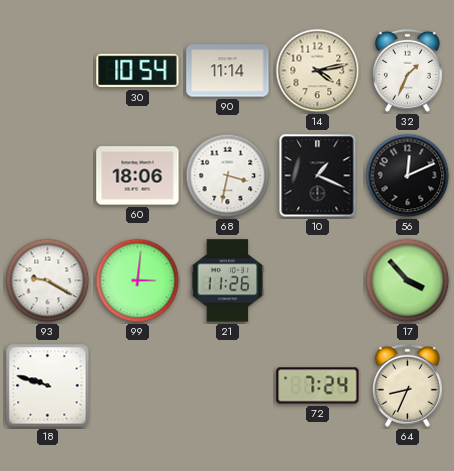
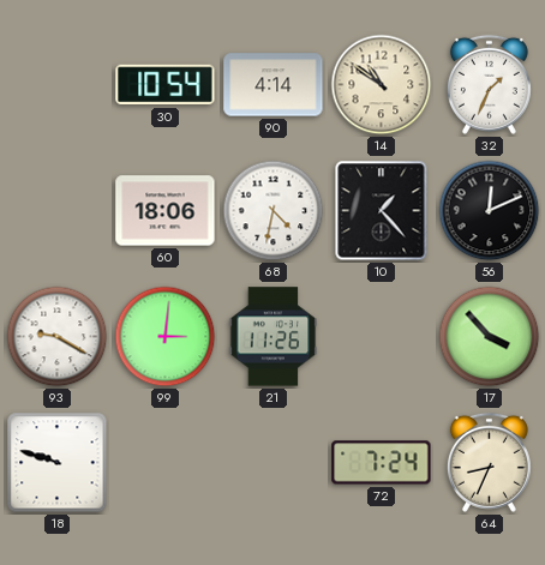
90: 11:14 -> 4:14
14: 4:13 -> 10:51
68: 3:32 -> 4:32
10: 1:19 -> 1:23
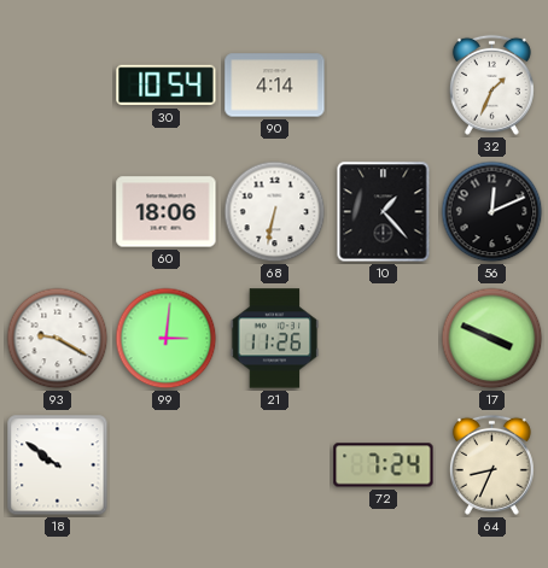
14: 10:51 -> none
68: 4:32 -> 6:32
17: 3:53 -> 3:49
18: 9:48 -> 9:51
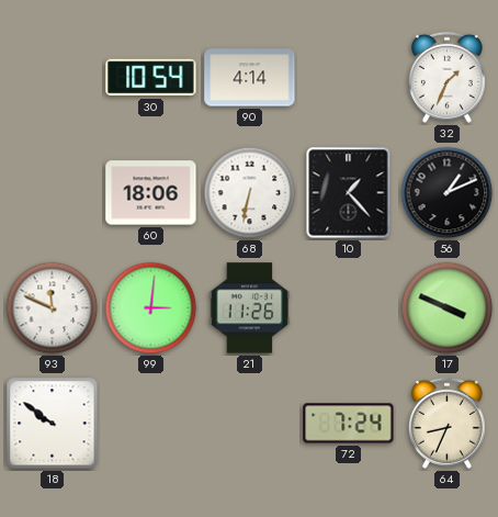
56: 12:11 -> 1:11
93: 9:20 -> 11:49
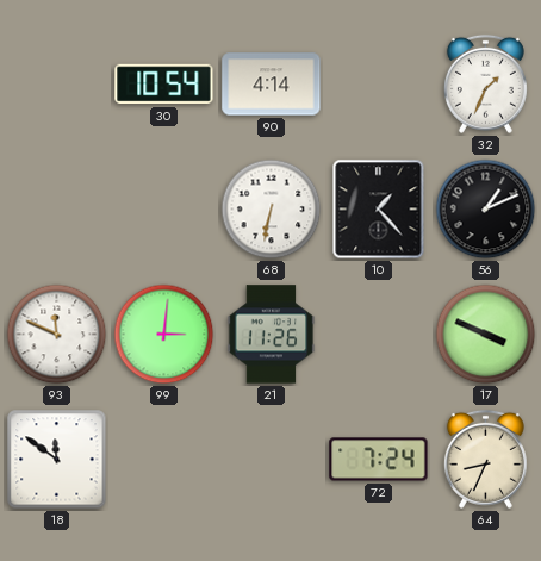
60: 18:06 -> none
18: 9:51 -> 11:51
